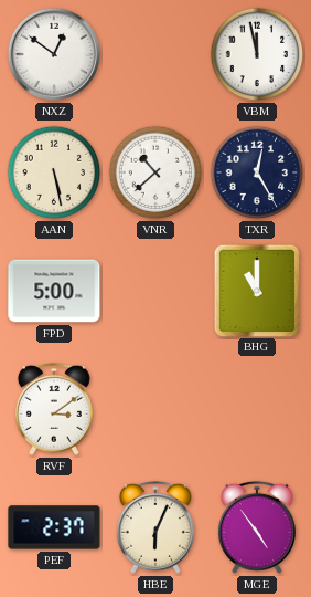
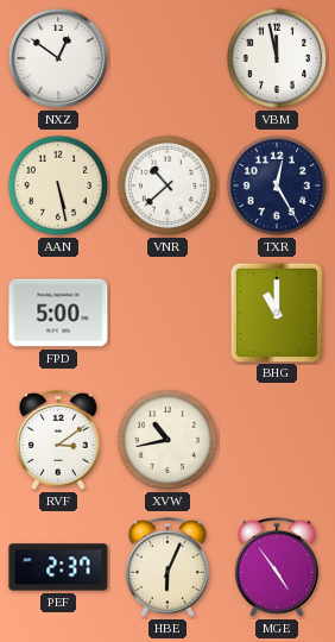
XVW: none -> 10:43
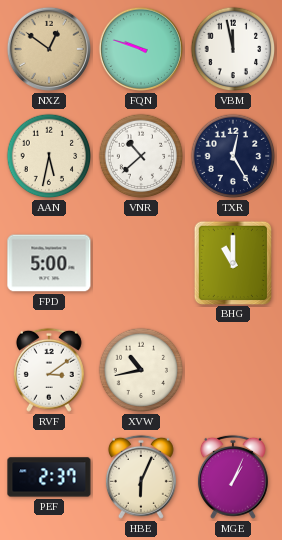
NXZ dial: white -> champagne
FQN: none -> 9:48
AAN: 5:28 -> 5:32
MGE: 4:54 -> 1:04
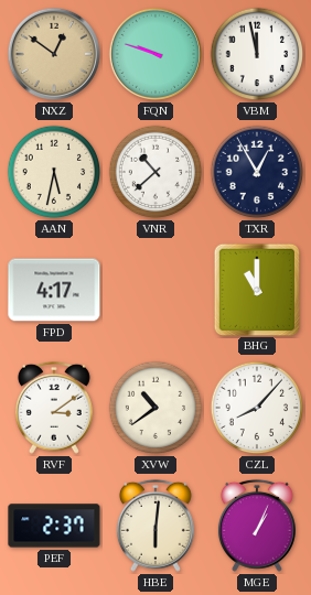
TXR: 12:25 -> 12:55
FPD: 5:00 -> 4:17
XVW: 10:43 -> 10:39
CZL: none -> 8:07
HBE: 6:04 -> 6:01
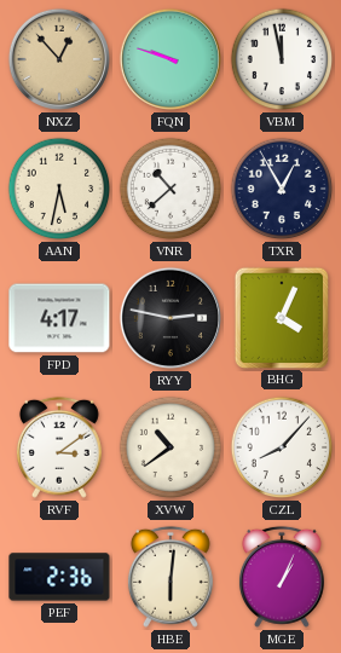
NXZ: 12:51 -> 12:53
RYY: none -> 2:47
BHG: 11:00 -> 4:04
PEF: 2:37 -> 2:36
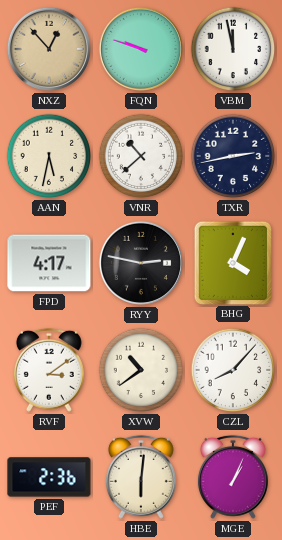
TXR: 12:55 -> 2:43
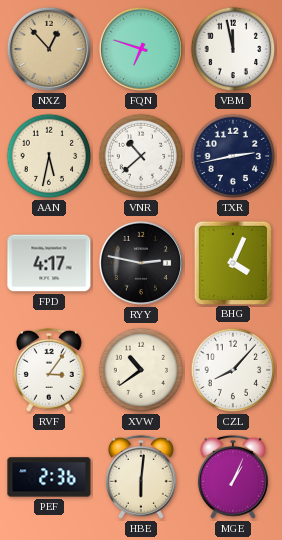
FQN: 9:48 -> 6:48
RVF: 3:09 -> 3:06
